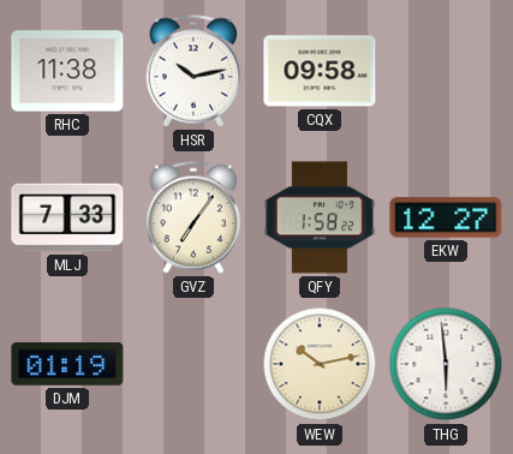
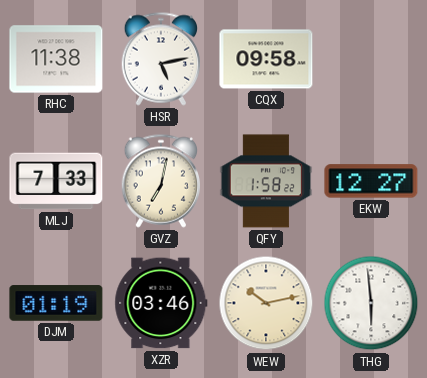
HSR: 10:13 -> 5:13
GVZ: 7:06 -> 7:02
XZR: none -> 03:46
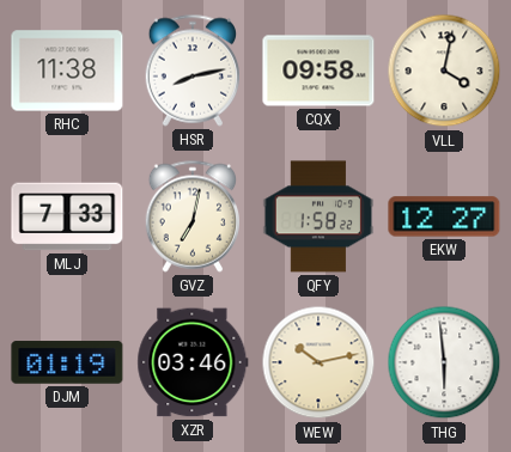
HSR: 5:13 -> 8:13
VLL: none -> 4:02
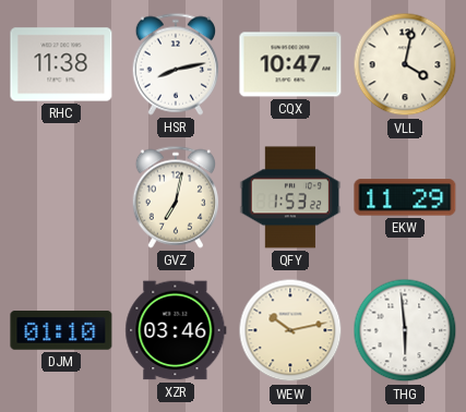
CQX: 09:58 -> 10:47
MLJ: 7:33 -> none
QFY: 1:58 -> 1:53
EKW: 12:27 -> 11:29
DJM: 01:19 -> 01:10
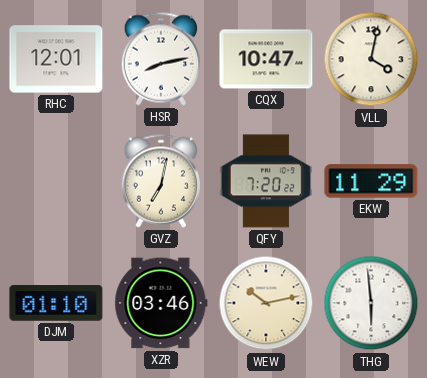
RHC: 11:38 -> 12:01
QFY: 1:53 -> 7:20
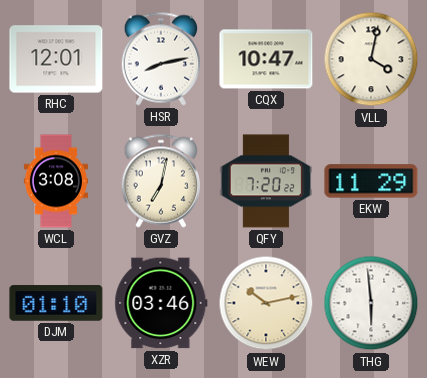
WCL: none -> 3:08
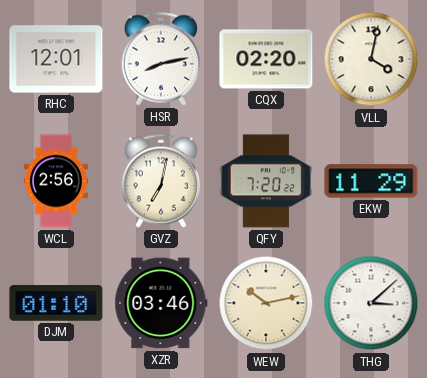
CQX: 10:47 -> 02:20
WCL: 3:08 -> 2:56
THG: 5:59 -> 3:08
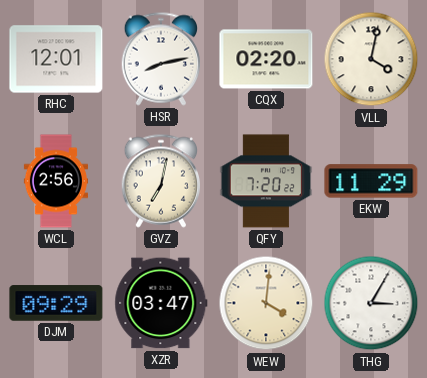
DJM: 01:10 -> 09:29
XZR: 03:46 -> 03:47
WEW: 10:13 -> 4:01
THG: 3:08 -> 3:05
